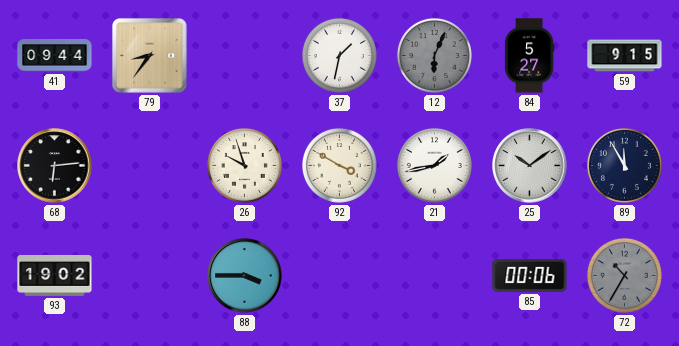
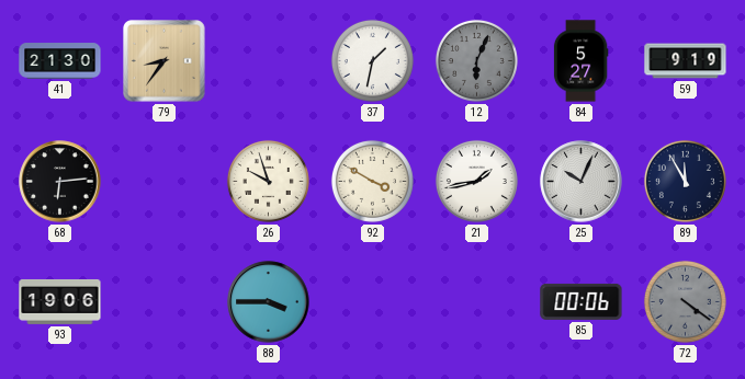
41: 09:44 -> 21:30
59: 9:15 -> 9:19
25: 10:09 -> 10:04
93: 19:02 -> 19:06
72: 10:35 -> 4:21
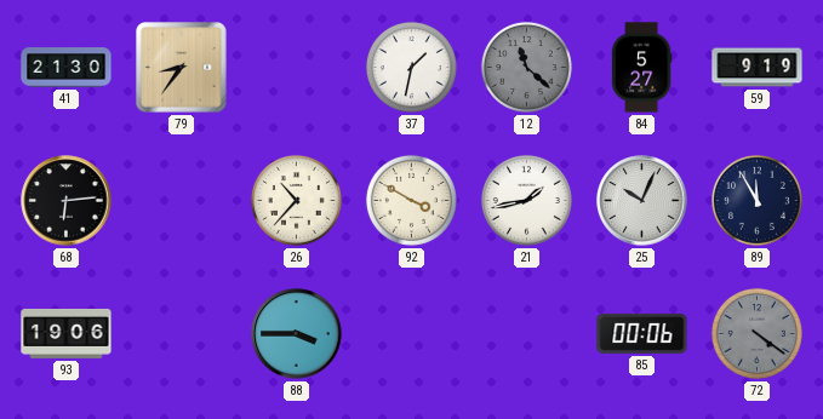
12: 6:04 -> 11:22
26: 9:57 -> 10:37
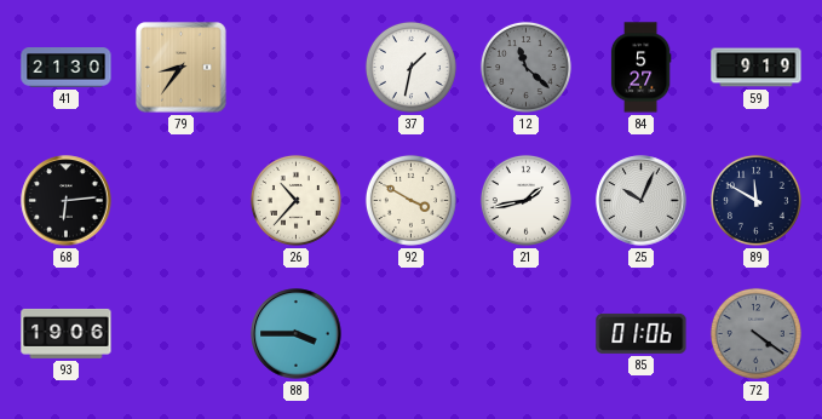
89: 11:55 -> 11:50
85: 00:06 -> 01:06
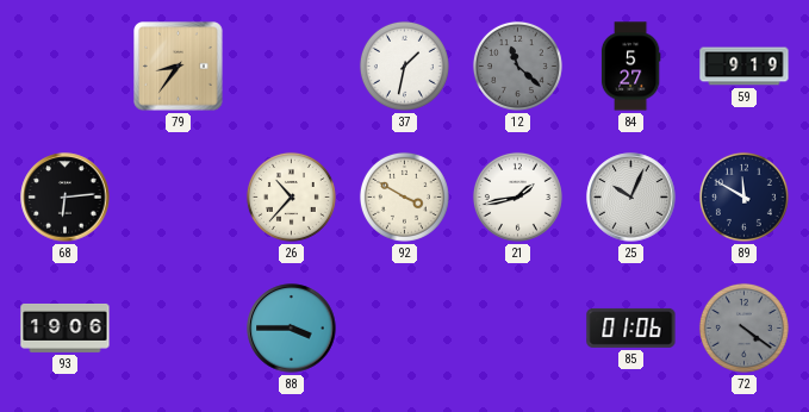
41: 21:30 -> none
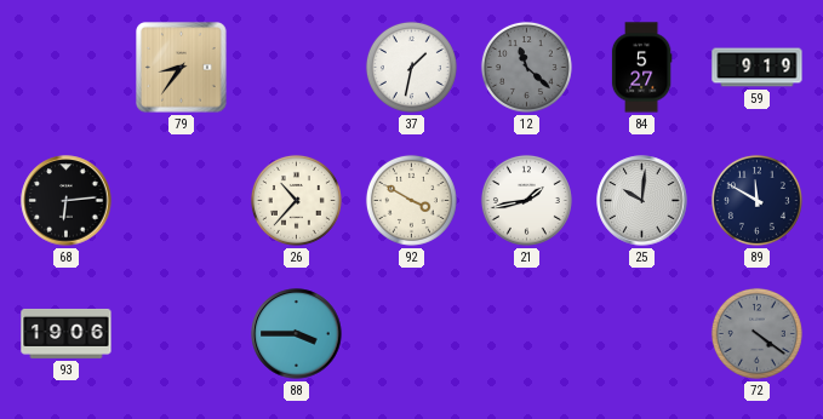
25: 10:04 -> 10:01
85: 01:06 -> none
